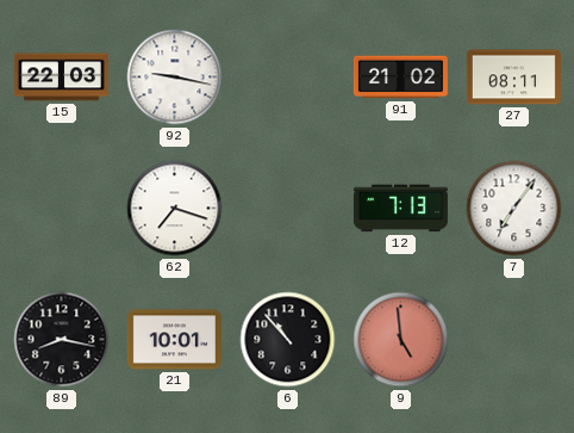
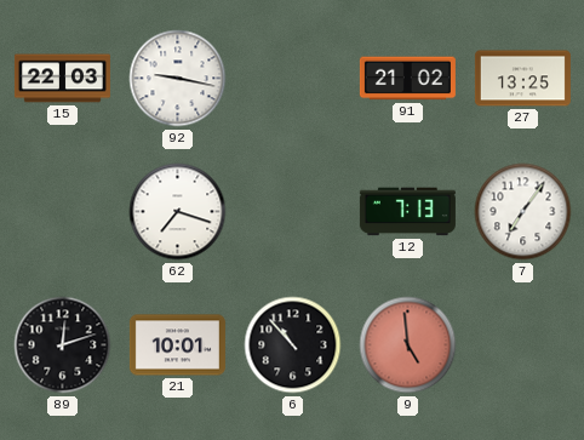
27: 08:11 -> 13:25
89: 8:17 -> 12:12
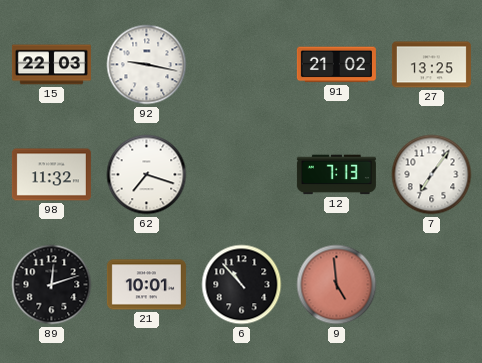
98: none -> 11:32
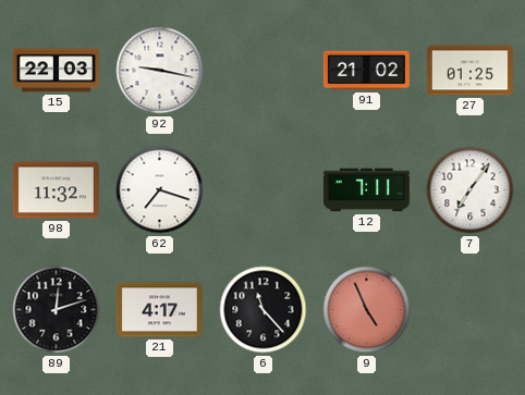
27: 13:25 -> 01:25
12: 7:13 -> 7:11
21: 10:01 -> 4:17
6: 10:53 -> 11:23
9: 4:59 -> 4:56
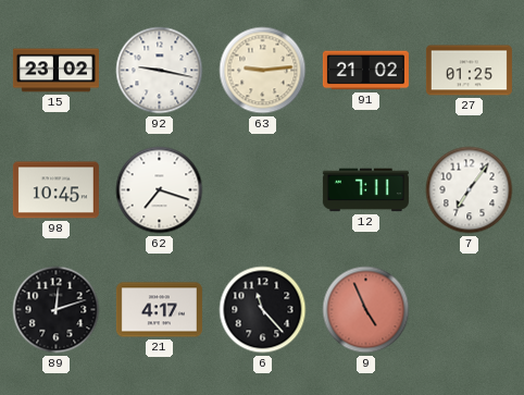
15: 22:03 -> 23:02
63: none -> 9:14
98: 11:32 -> 10:45
